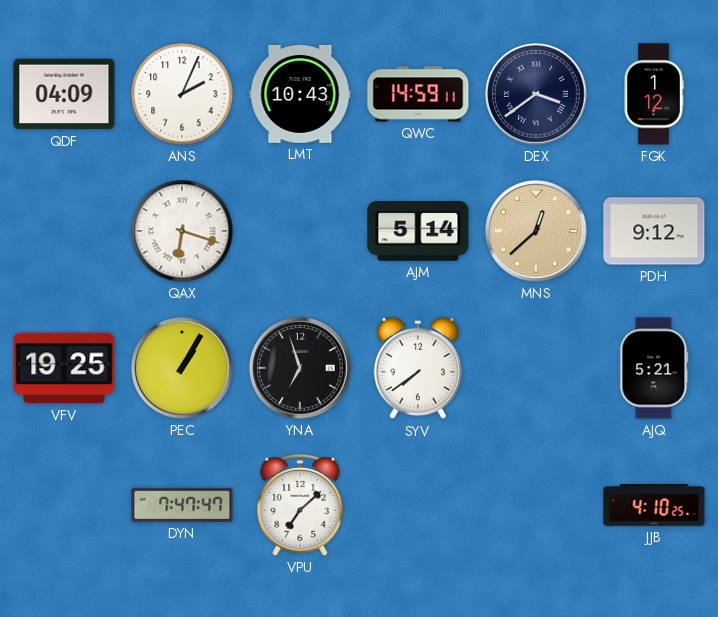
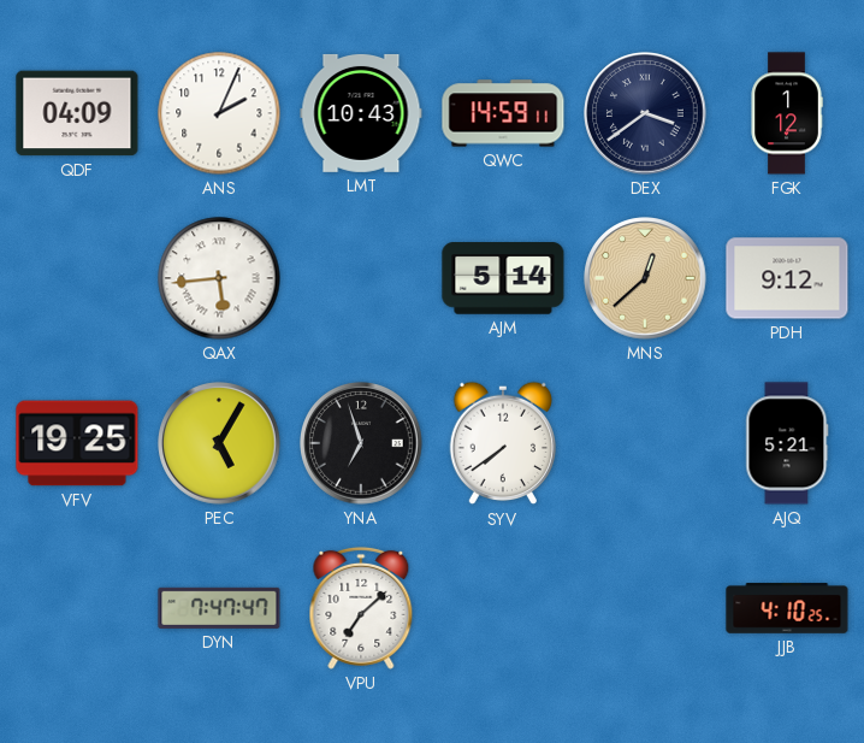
QAX: 6:18 -> 5:44
PEC: 1:05 -> 5:05
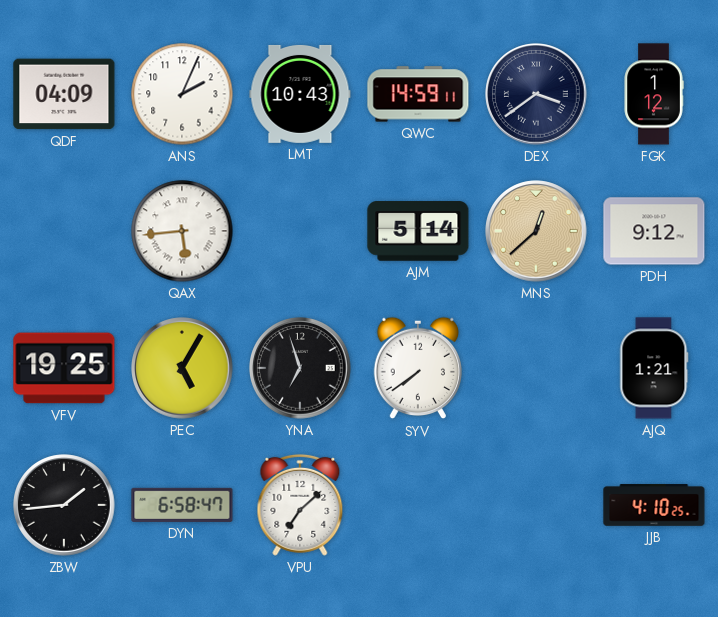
AJQ: 5:21 -> 1:21
ZBW: none -> 1:44
DYN: 7:47 -> 6:58
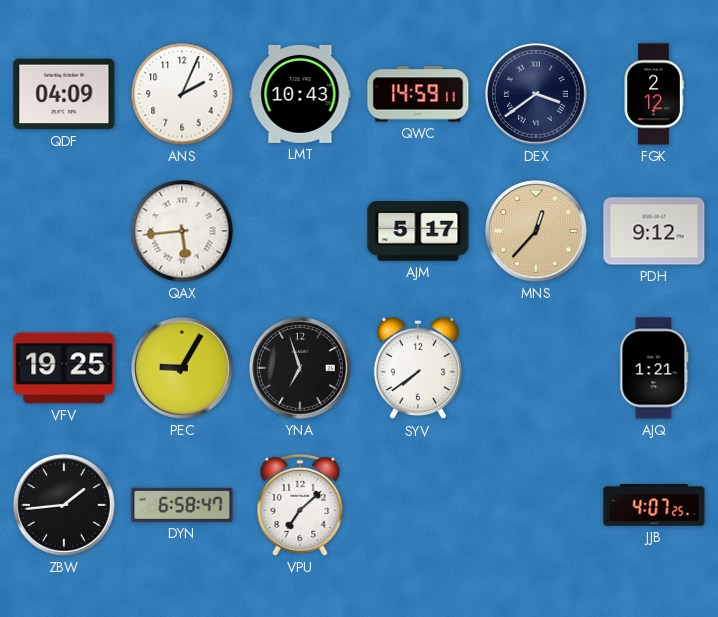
FGK: 1:12 -> 2:12
AJM: 5:14 -> 5:17
MNS: 12:38 -> 12:37
PEC: 5:05 -> 9:05
JJB: 4:10 -> 4:07
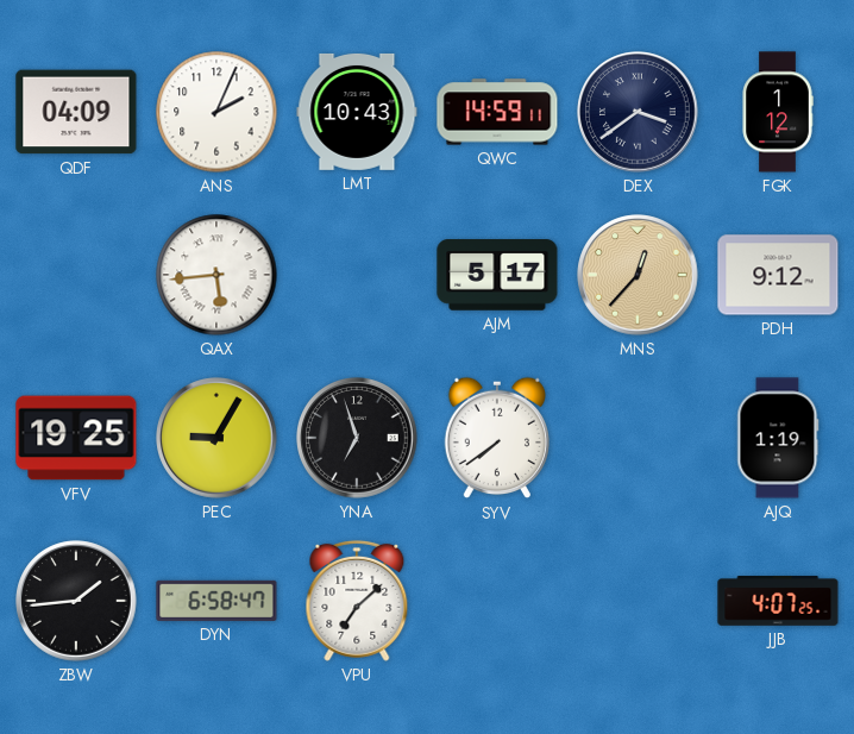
FGK: 2:12 -> 1:12
AJQ: 1:21 -> 1:19
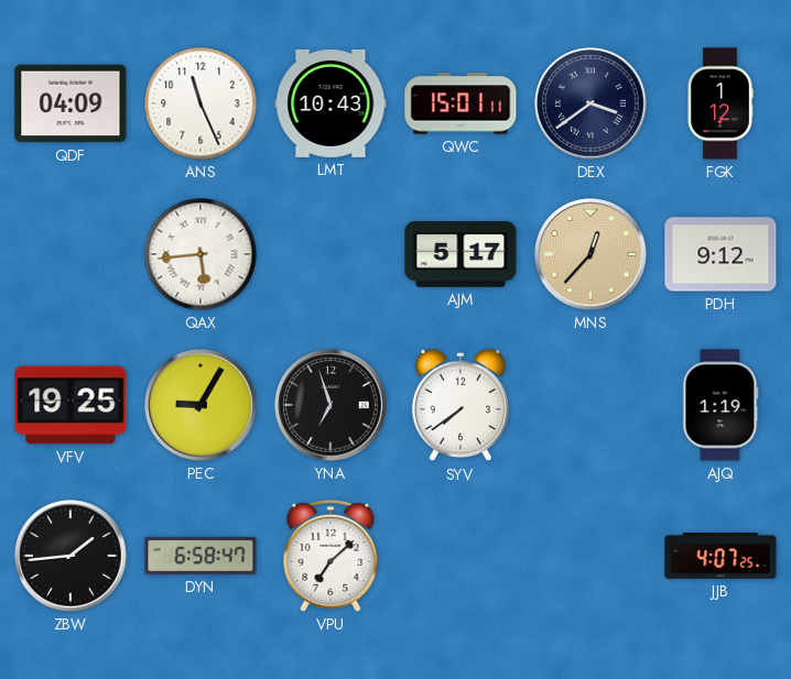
ANS: 2:04 -> 11:26
QWC: 14:59 -> 15:01
